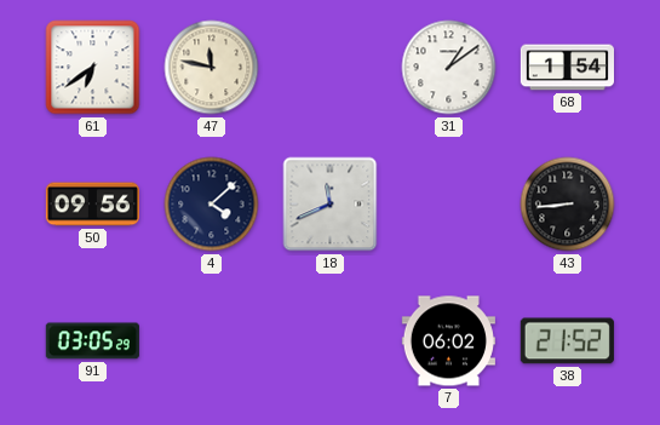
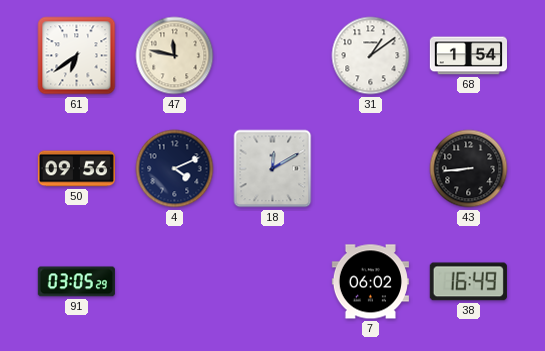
4: 4:08 -> 4:11
18: 11:41 -> 12:10
38: 21:52 -> 16:49
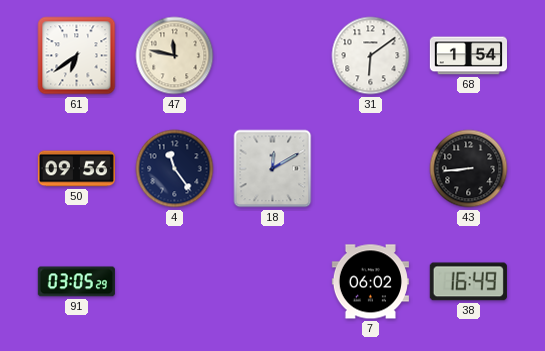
31: 1:09 -> 6:09
4: 4:11 -> 11:24
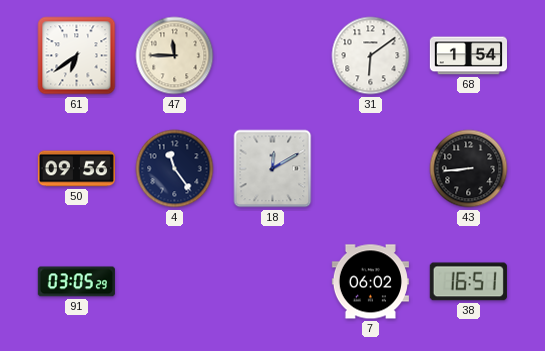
47: 11:47 -> 11:45
38: 16:49 -> 16:51
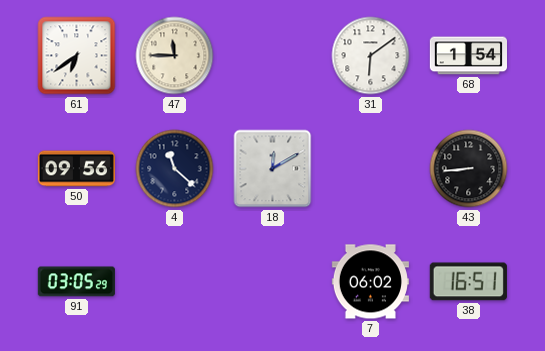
4: 11:24 -> 11:22
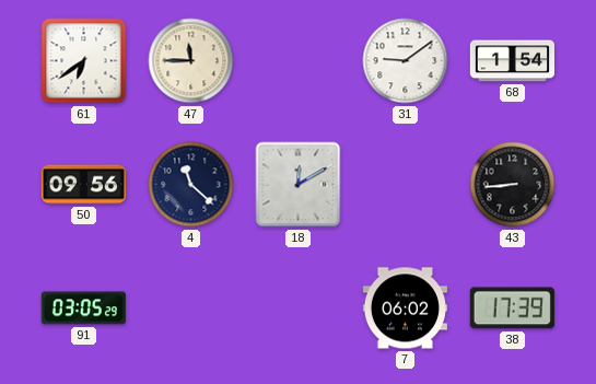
31: 6:09 -> 9:09
38: 16:51 -> 17:39
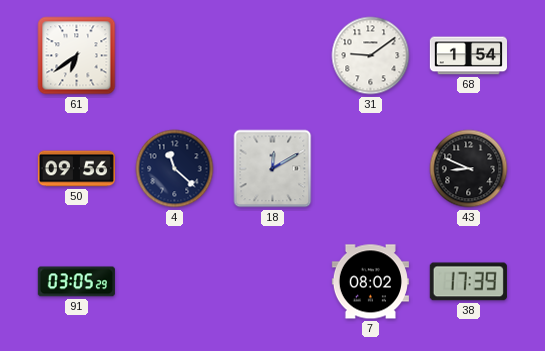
47: 11:45 -> none
43: 8:44 -> 8:49
7: 06:02 -> 08:02
